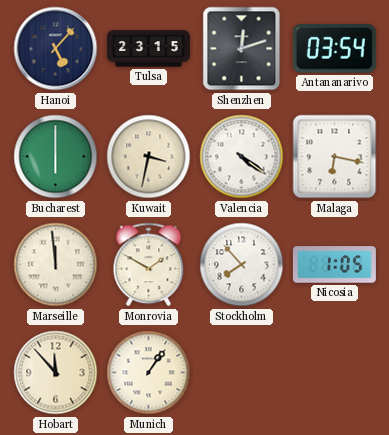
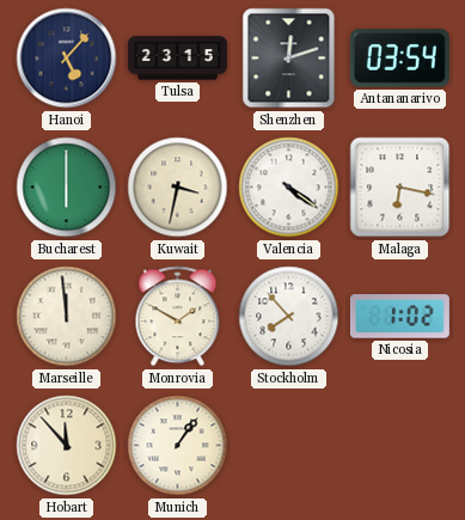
Nicosia: 1:05 -> 1:02
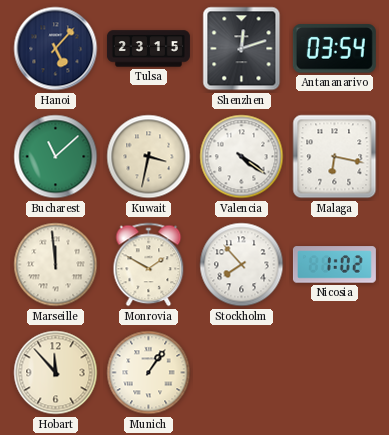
Bucharest: 6:00 -> 11:08
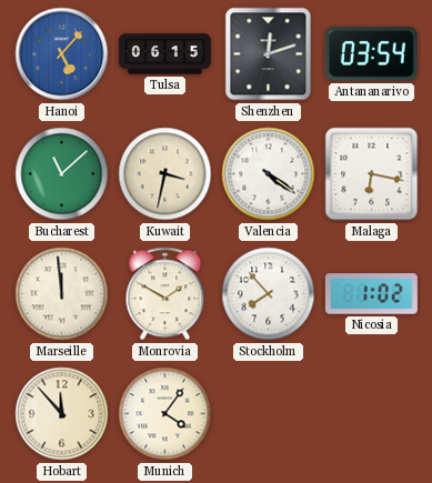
Hanoi dial: navy -> blue
Tulsa: 23:15 -> 06:15
Munich: 1:06 -> 4:06
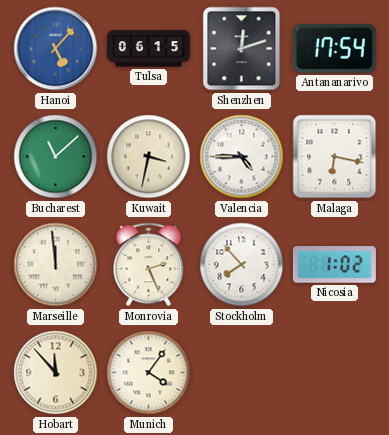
Antananarivo: 03:54 -> 17:54
Valencia: 4:21 -> 4:45
Monrovia: 1:50 -> 2:26
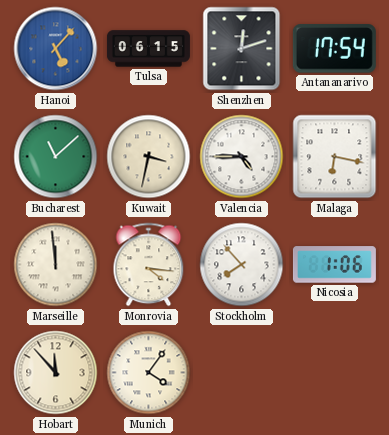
Monrovia: 2:26 -> 4:16
Nicosia: 1:02 -> 1:06
